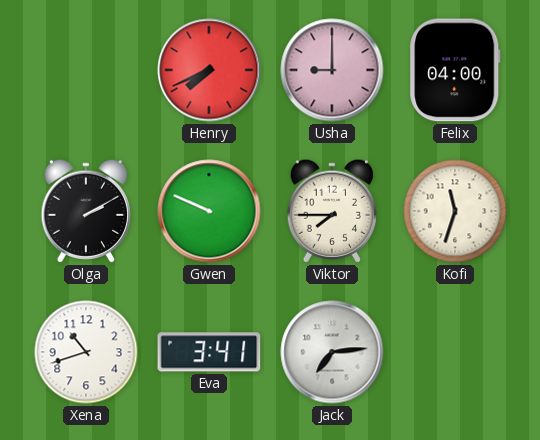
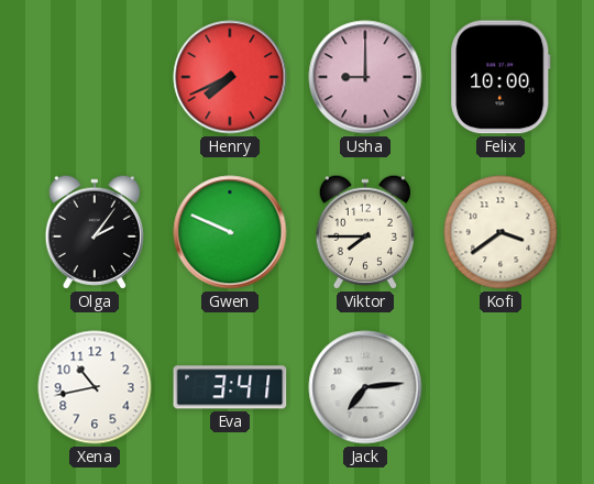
Felix: 04:00 -> 10:00
Olga: 2:10 -> 2:06
Kofi: 11:33 -> 3:39
Xena: 10:42 -> 10:43
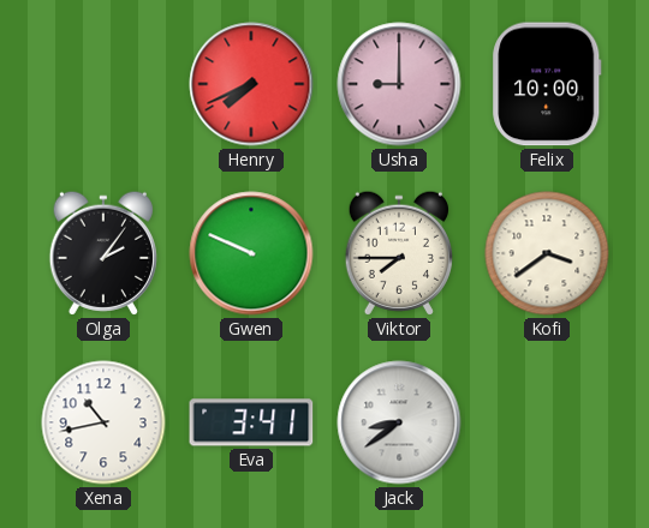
Jack: 7:14 -> 8:39
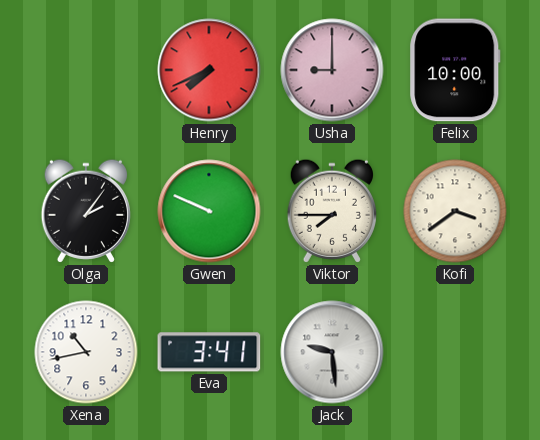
Jack: 8:39 -> 9:29
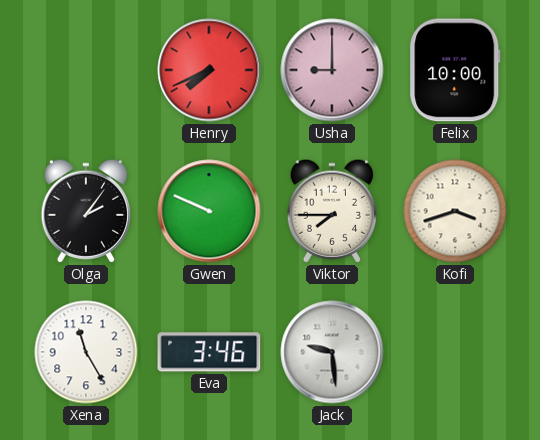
Kofi: 3:39 -> 3:42
Xena: 10:43 -> 11:25
Eva: 3:41 -> 3:46
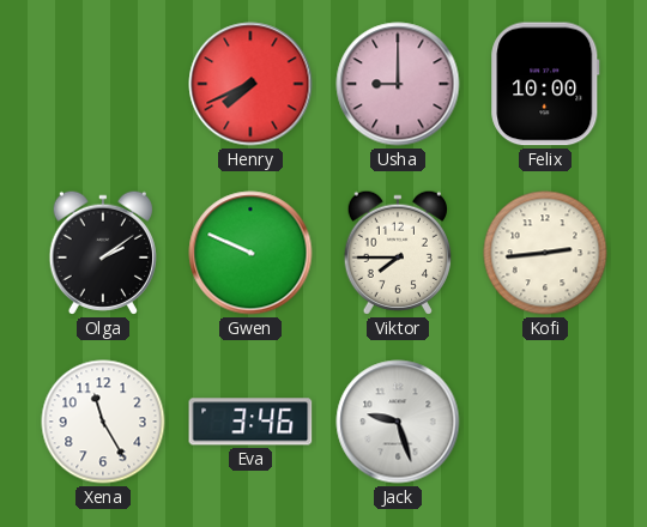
Olga: 2:06 -> 2:09
Kofi: 3:42 -> 2:44
Jack: 9:29 -> 9:27
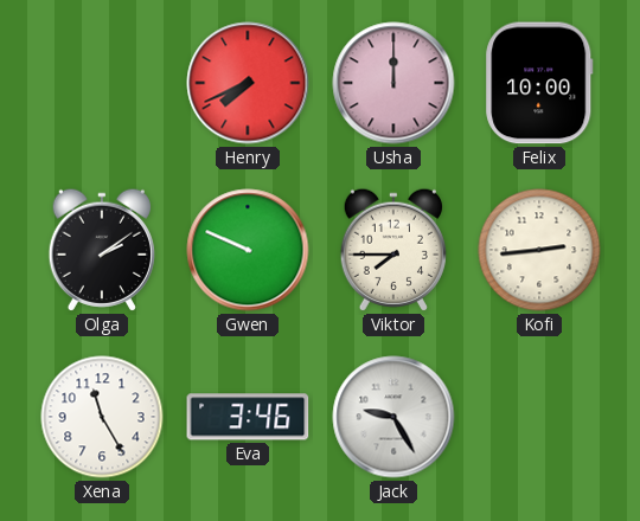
Usha: 9:00 -> 12:00
Jack: 9:27 -> 9:25
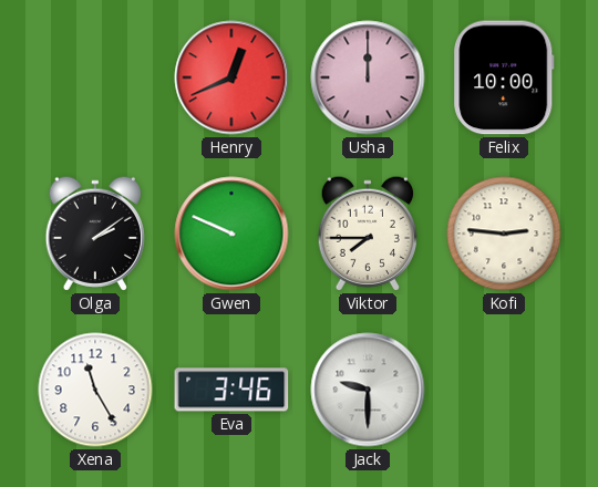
Henry: 7:41 -> 12:41
Kofi: 2:44 -> 2:46
Jack: 9:25 -> 9:30
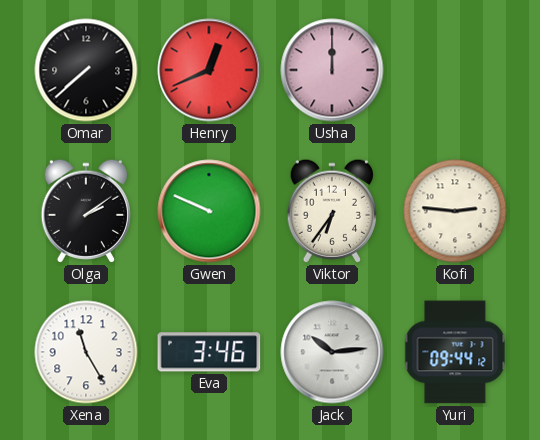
Omar: none -> 7:38
Felix: 10:00 -> none
Viktor: 7:45 -> 6:36
Jack: 9:30 -> 10:14
Yuri: none -> 09:44
